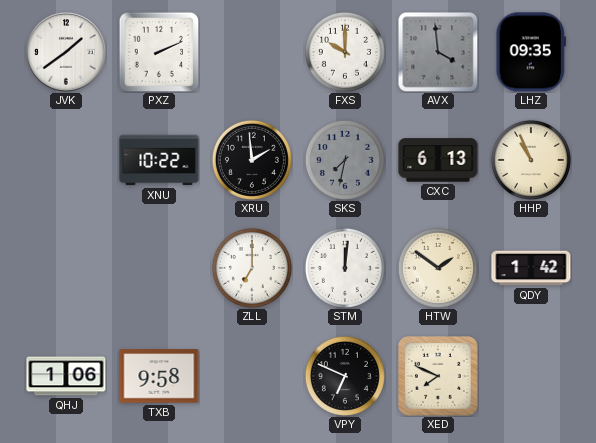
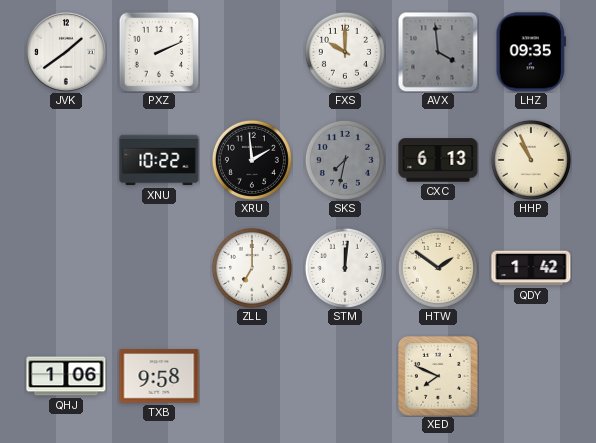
VPY: 6:49 -> none
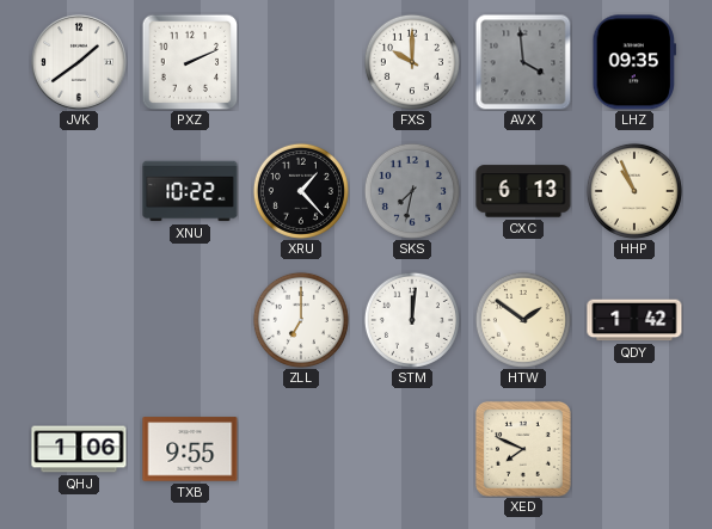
XRU: 1:59 -> 1:23
TXB: 9:58 -> 9:55
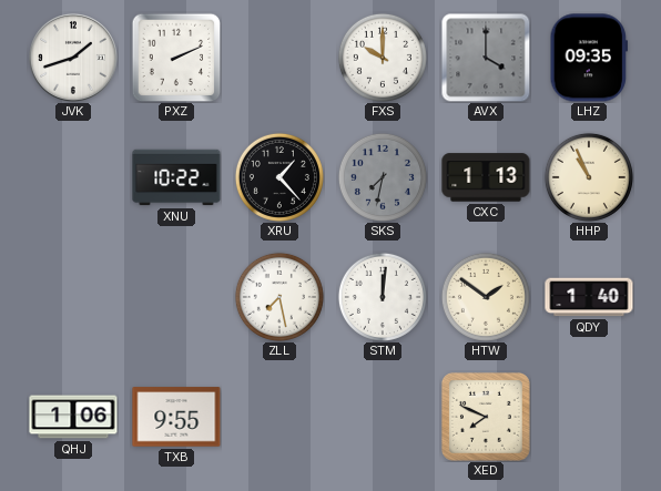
JVK: 1:39 -> 1:42
AVX: 3:59 -> 4:00
CXC: 6:13 -> 1:13
ZLL: 7:00 -> 7:28
QDY: 1:42 -> 1:40
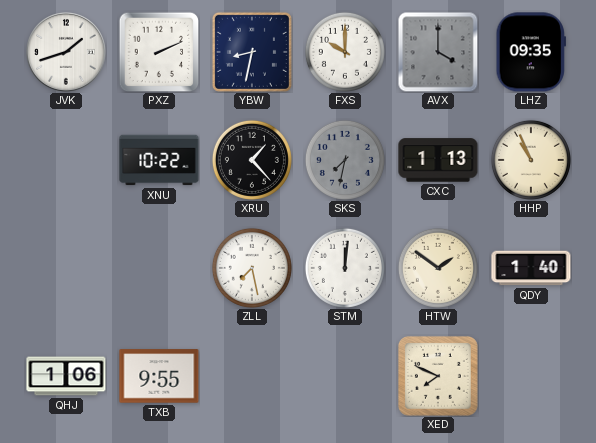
YBW: none -> 8:32
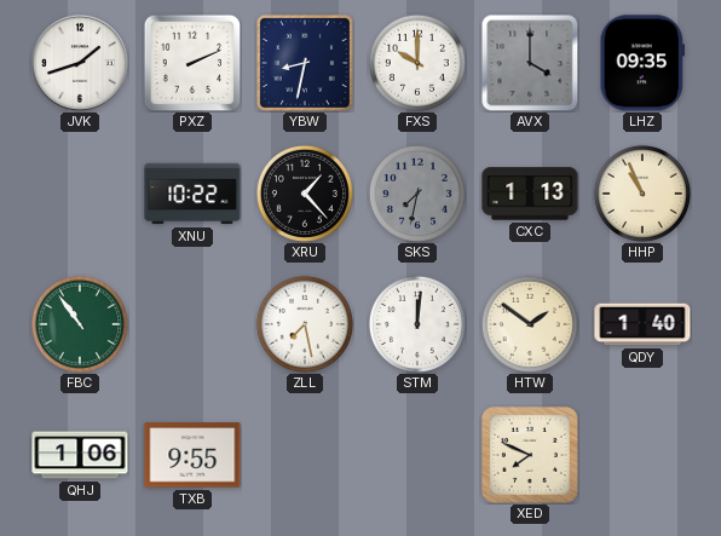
FBC: none -> 10:54
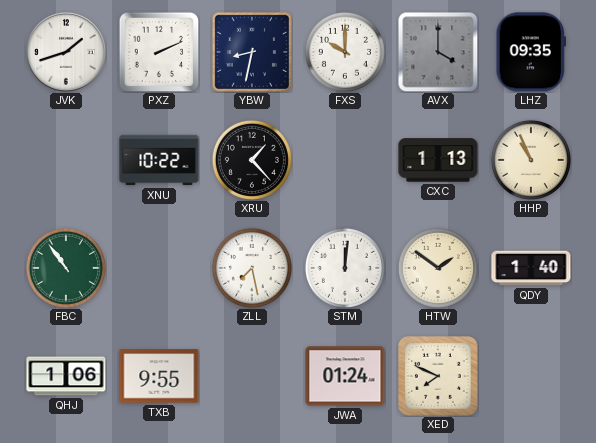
SKS: 7:32 -> none
JWA: none -> 01:24
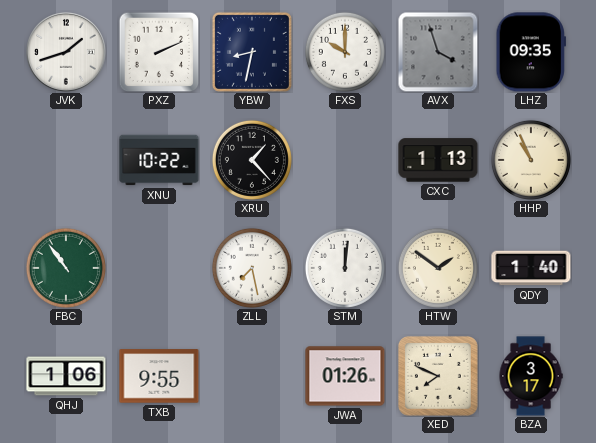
AVX: 4:00 -> 3:57
JWA: 01:24 -> 01:26
BZA: none -> 3:17
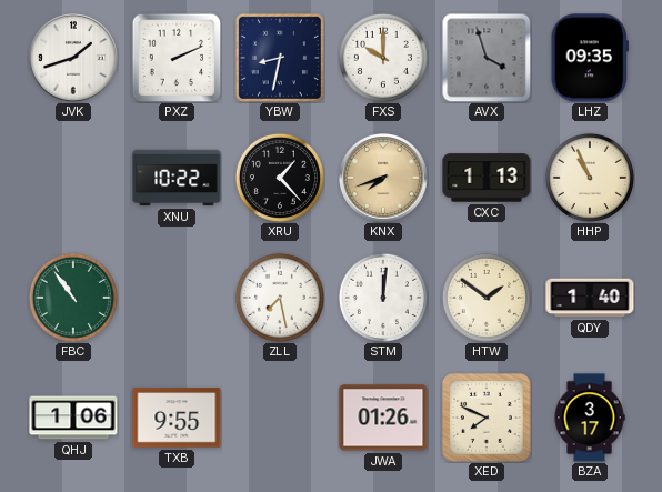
KNX: none -> 7:42
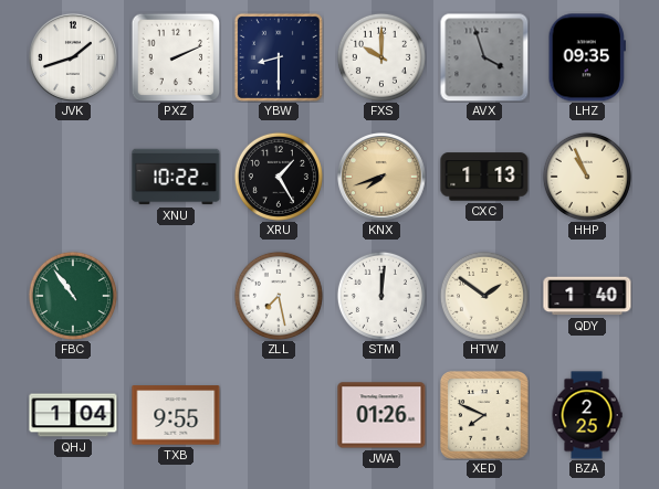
YBW: 8:32 -> 8:30
XRU: 1:23 -> 1:25
QHJ: 1:06 -> 1:04
BZA: 3:17 -> 2:25
